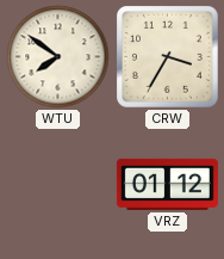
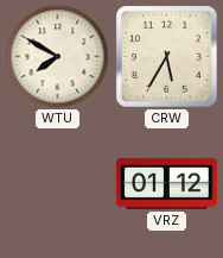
WTU: 7:51 -> 7:50
CRW: 3:35 -> 5:35
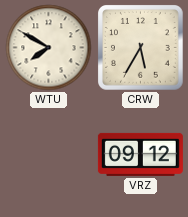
VRZ: 01:12 -> 09:12
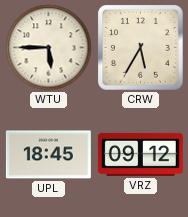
WTU: 7:50 -> 5:45
UPL: none -> 18:45
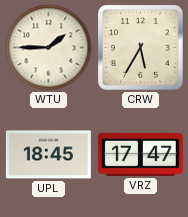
WTU: 5:45 -> 1:45
VRZ: 09:12 -> 17:47
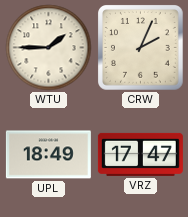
CRW: 5:35 -> 2:04
UPL: 18:45 -> 18:49
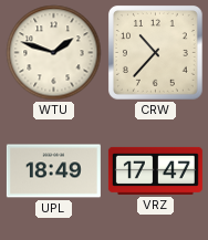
WTU: 1:45 -> 1:48
CRW: 2:04 -> 10:37
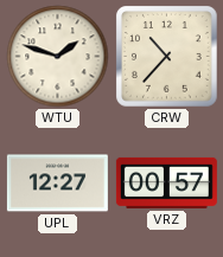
UPL: 18:49 -> 12:27
VRZ: 17:47 -> 00:57
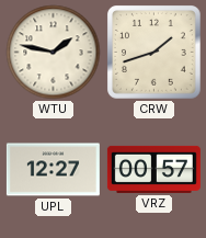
WTU: 1:48 -> 1:47
CRW: 10:37 -> 1:42
